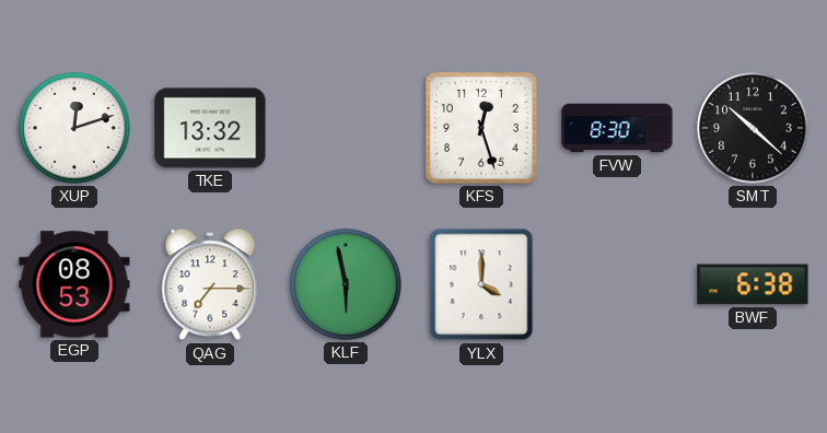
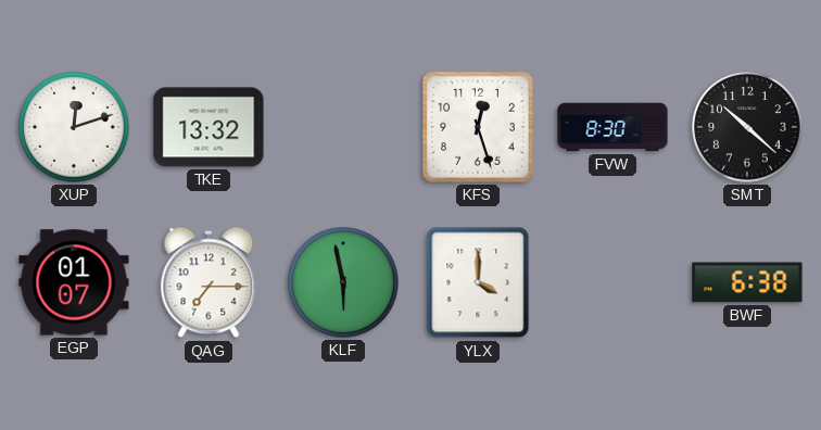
EGP: 08:53 -> 01:07
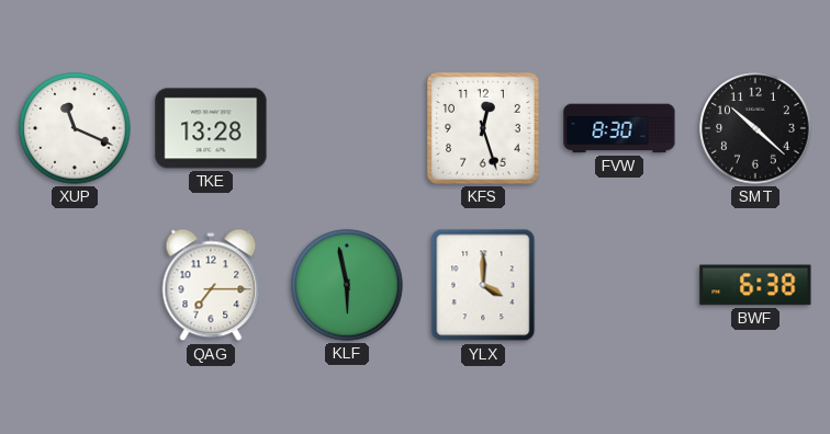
XUP: 12:12 -> 11:19
TKE: 13:32 -> 13:28
EGP: 01:07 -> none
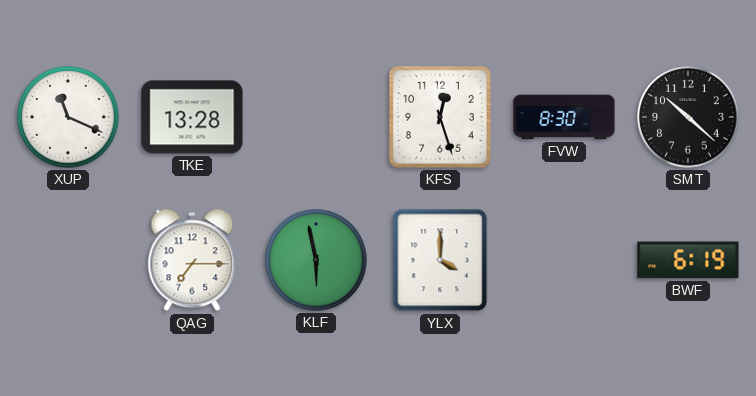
BWF: 6:38 -> 6:19
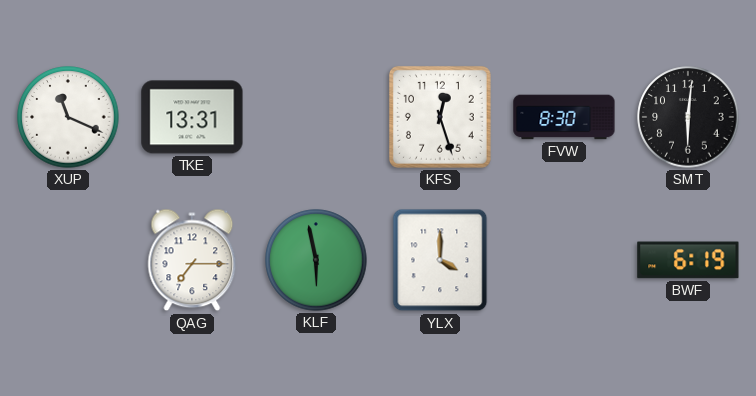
TKE: 13:28 -> 13:31
SMT: 10:22 -> 6:01
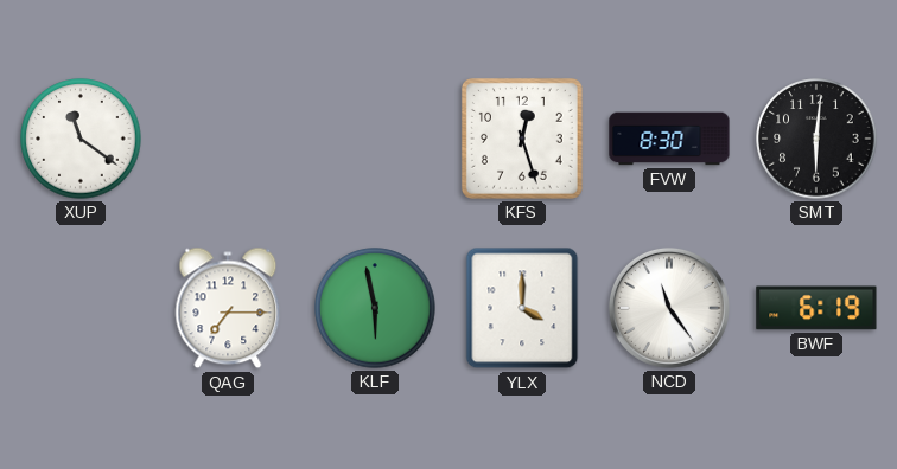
XUP: 11:19 -> 11:21
TKE: 13:31 -> none
NCD: none -> 11:24
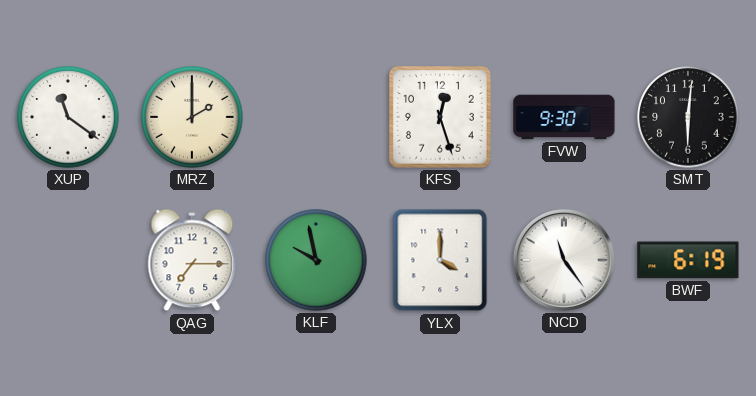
MRZ: none -> 2:00
FVW: 8:30 -> 9:30
KLF: 5:58 -> 9:58
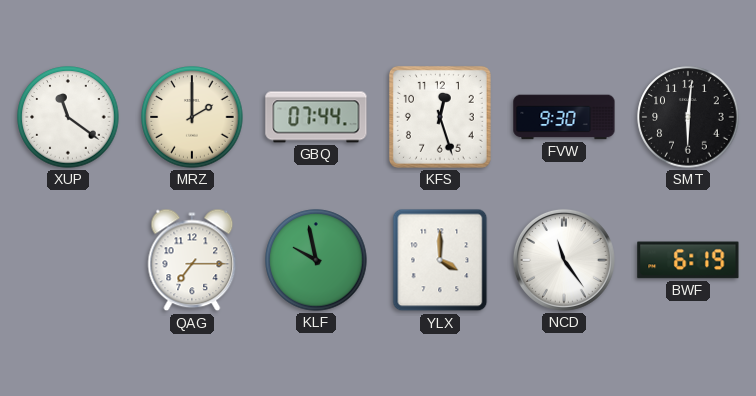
GBQ: none -> 07:44
